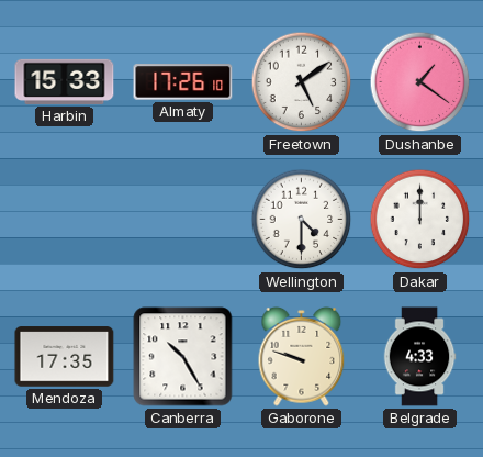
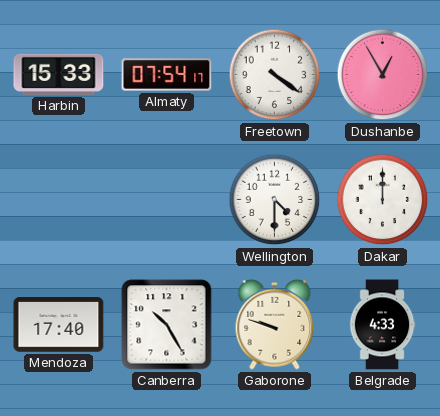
Almaty: 17:26 -> 07:54
Freetown: 5:09 -> 4:21
Dushanbe: 1:21 -> 12:55
Mendoza: 17:35 -> 17:40
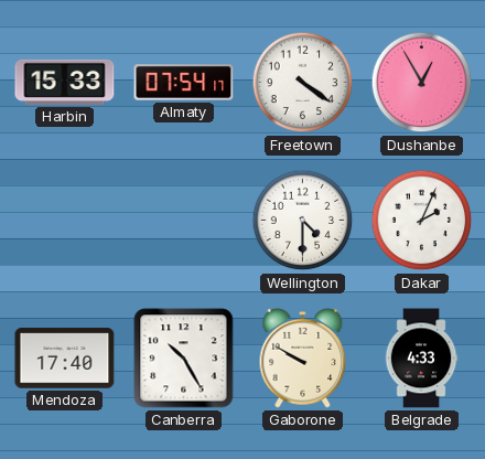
Dakar: 12:00 -> 2:04
Gaborone: 9:48 -> 9:50
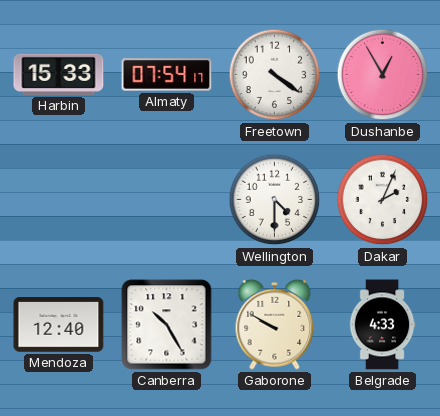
Mendoza: 17:40 -> 12:40
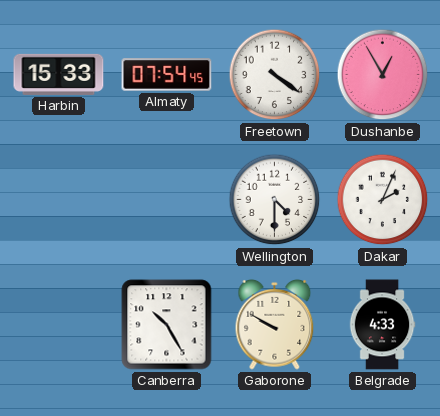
Almaty: 07:54:17 -> 07:54:45
Mendoza: 12:40 -> none
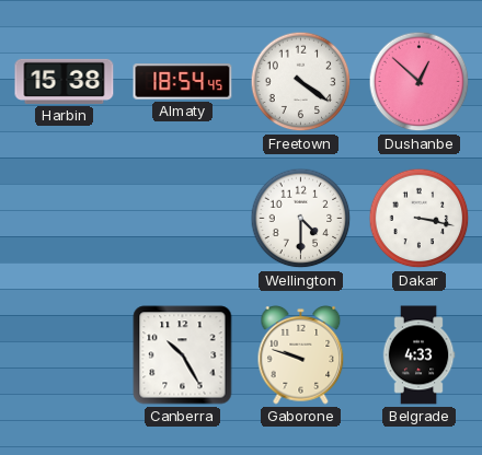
Harbin: 15:33 -> 15:38
Almaty: 07:54 -> 18:54
Dushanbe: 12:55 -> 12:52
Dakar: 2:04 -> 3:17
Gaborone: 9:50 -> 9:48
